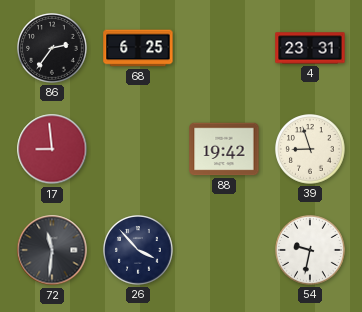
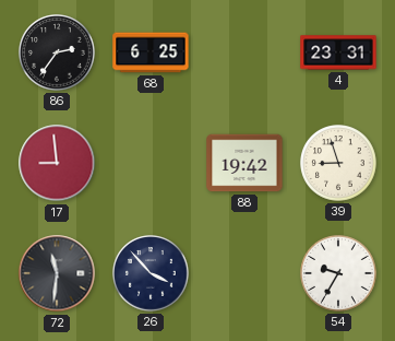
54: 9:32 -> 9:35
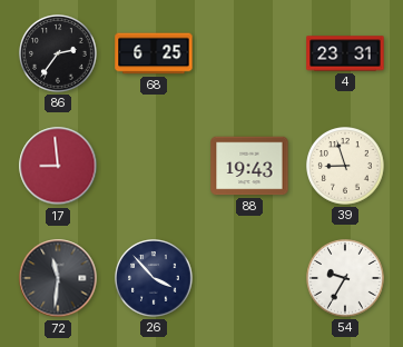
88: 19:42 -> 19:43
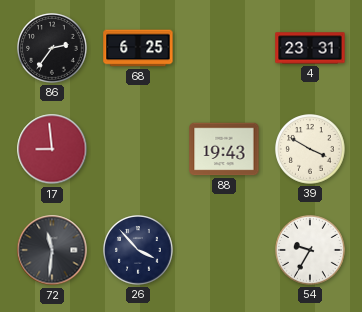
39: 8:57 -> 3:50
